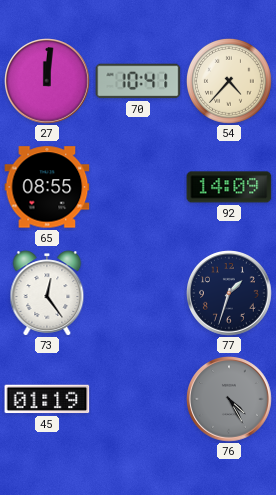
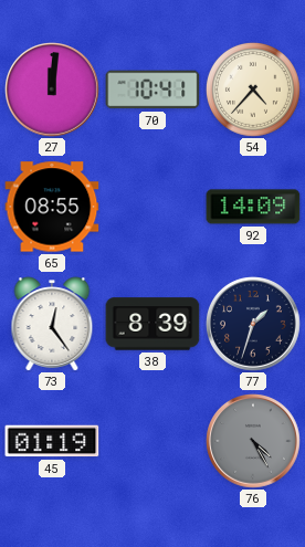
38: none -> 8:39
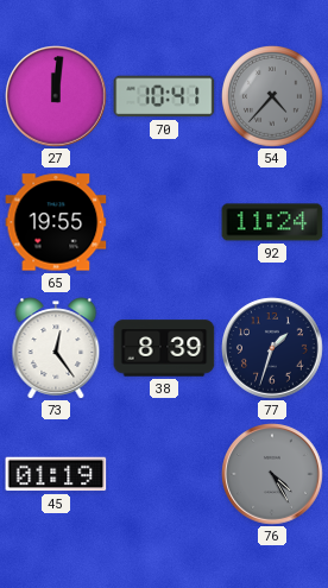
54 dial: cream -> grey
65: 08:55 -> 19:55
92: 14:09 -> 11:24
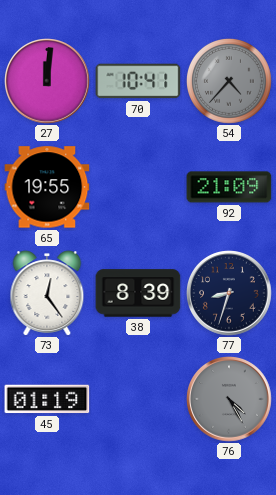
92: 11:24 -> 21:09
77: 1:33 -> 8:33
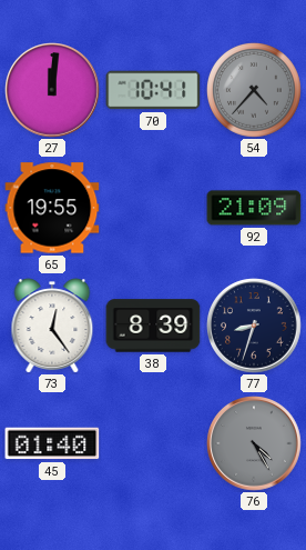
45: 01:19 -> 01:40
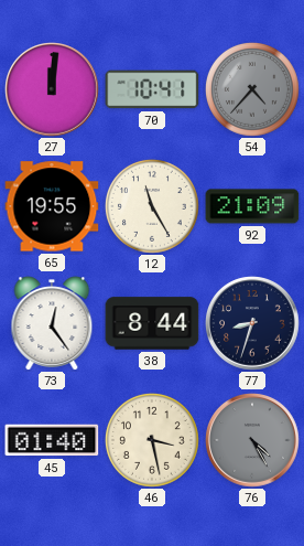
12: none -> 11:25
38: 8:39 -> 8:44
46: none -> 3:28
